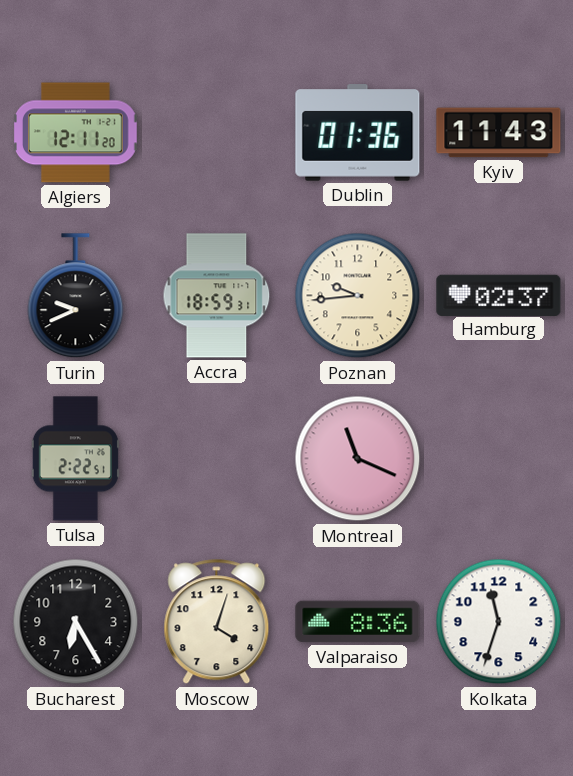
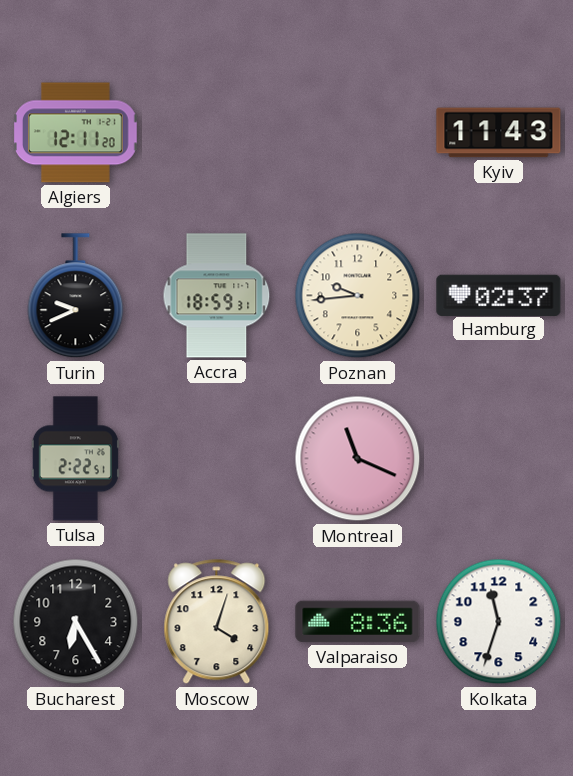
Dublin: 01:36 -> none
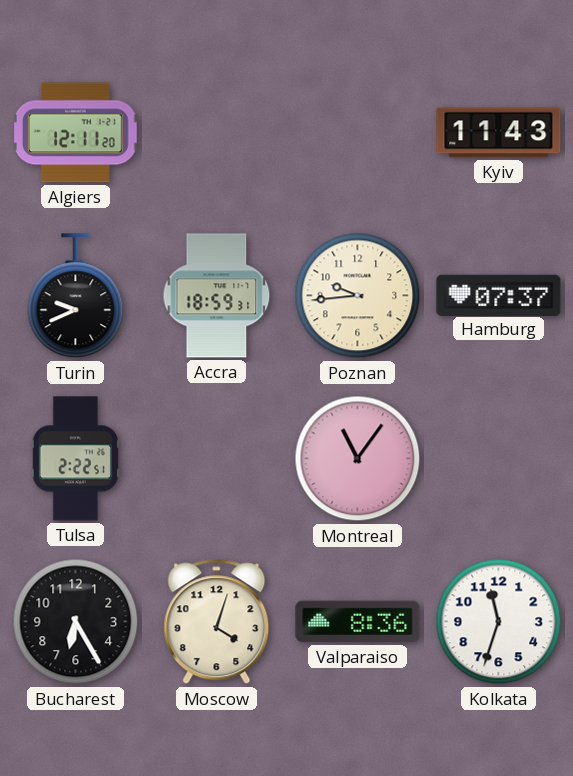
Hamburg: 02:37 -> 07:37
Montreal: 11:19 -> 11:06
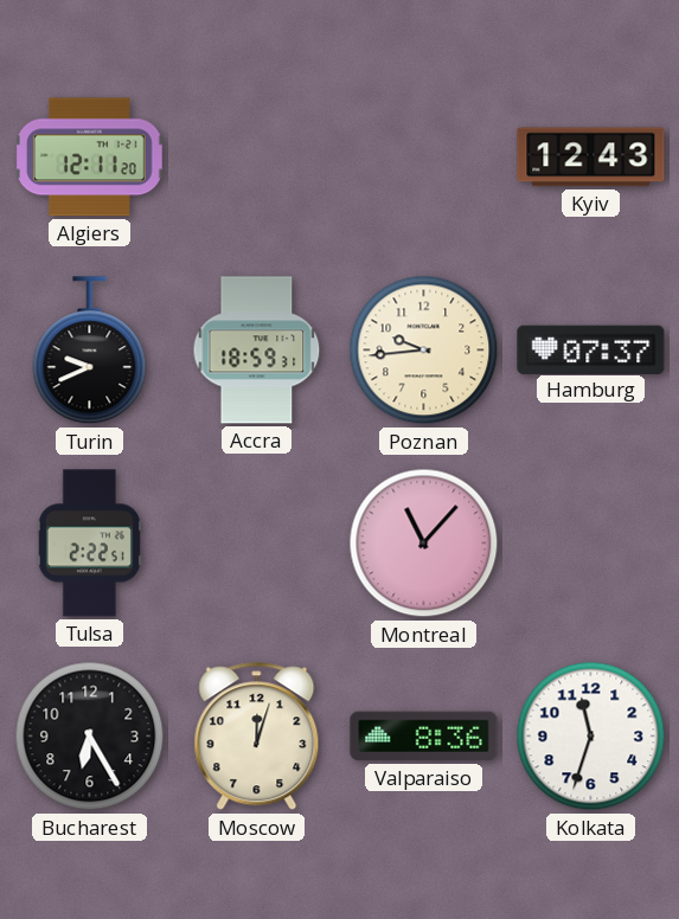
Kyiv: 11:43 -> 12:43
Montreal: 11:06 -> 11:07
Moscow: 4:03 -> 12:03
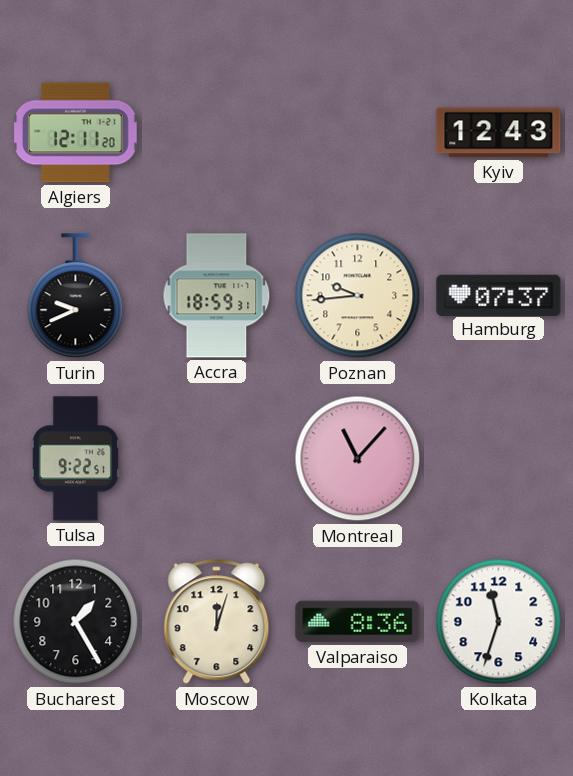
Tulsa: 2:22 -> 9:22
Bucharest: 6:25 -> 1:25
